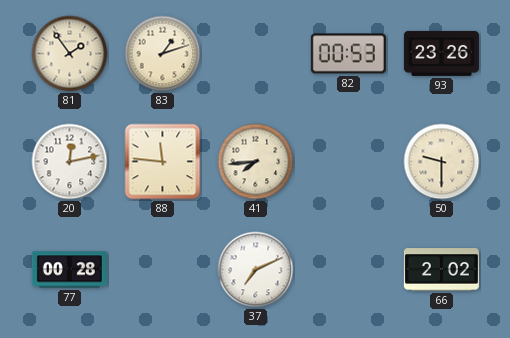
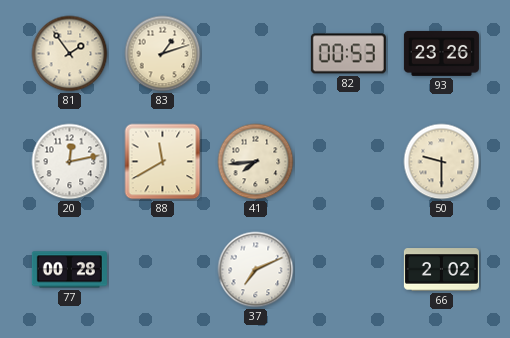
88: 11:46 -> 11:40
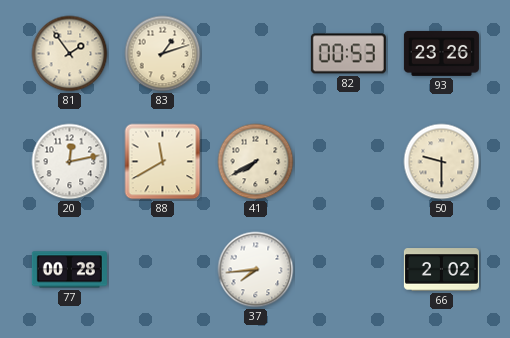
41: 7:44 -> 7:40
37: 7:11 -> 7:44
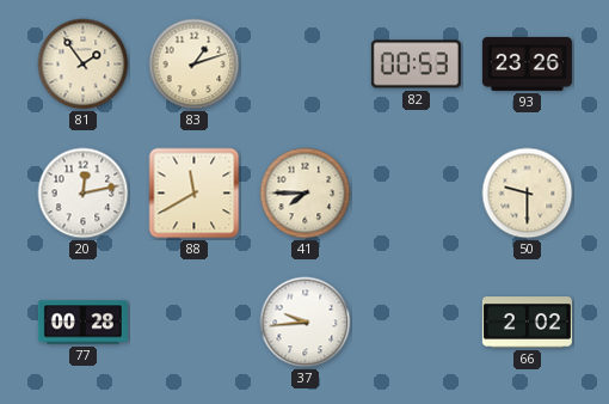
41: 7:40 -> 7:45
37: 7:44 -> 9:44
